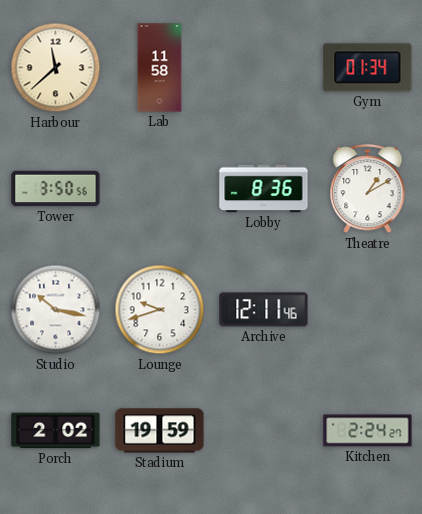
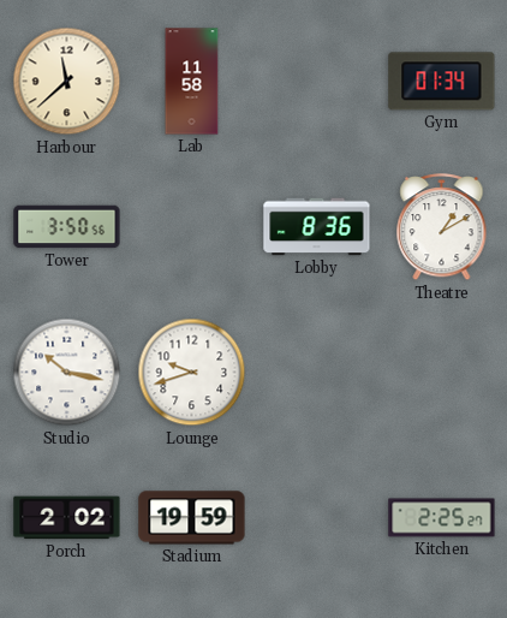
Archive: 12:11 -> none
Kitchen: 2:24 -> 2:25
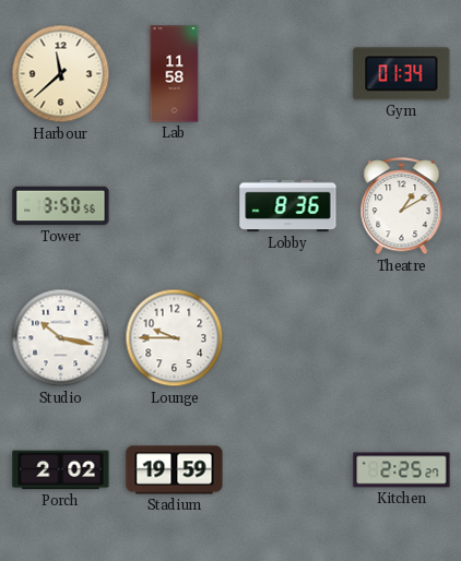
Lounge: 9:42 -> 9:45
